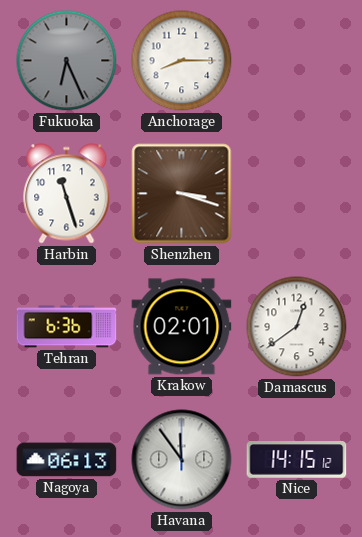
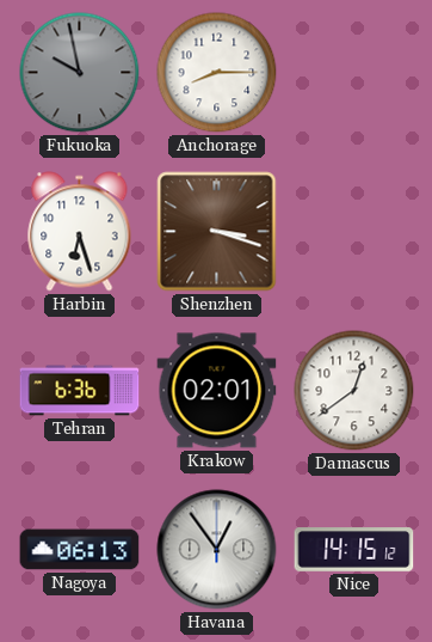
Fukuoka: 6:26 -> 9:58
Harbin: 11:27 -> 6:27
Havana: 11:54 -> 12:54
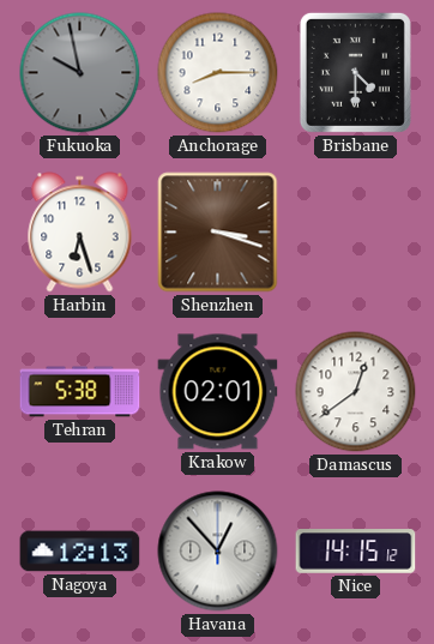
Brisbane: none -> 4:30
Tehran: 6:36 -> 5:38
Nagoya: 06:13 -> 12:13
Havana: 12:54 -> 12:53
